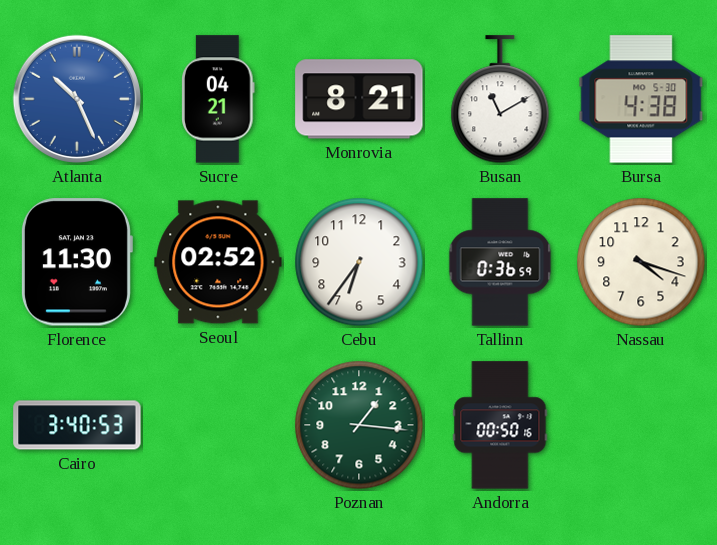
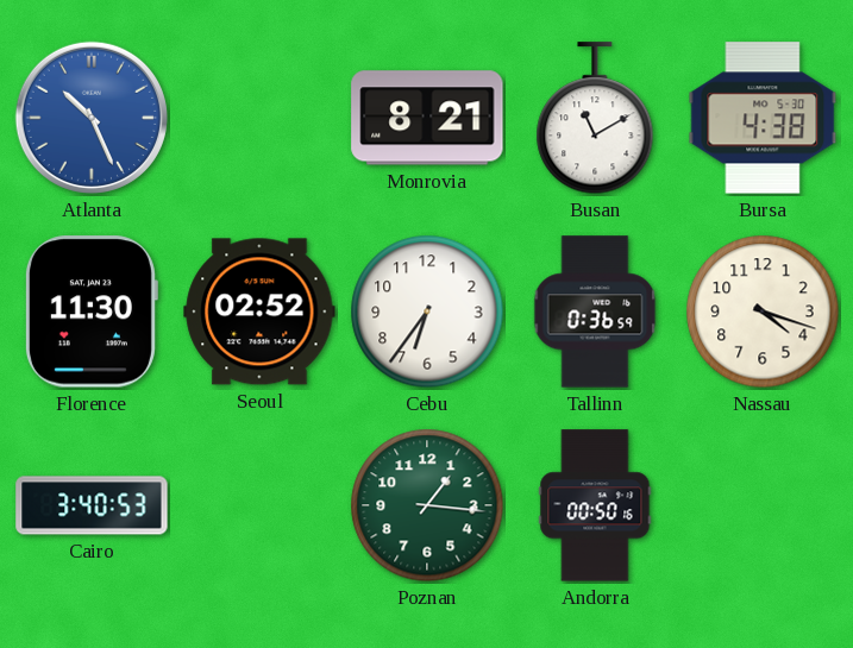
Sucre: 04:21 -> none
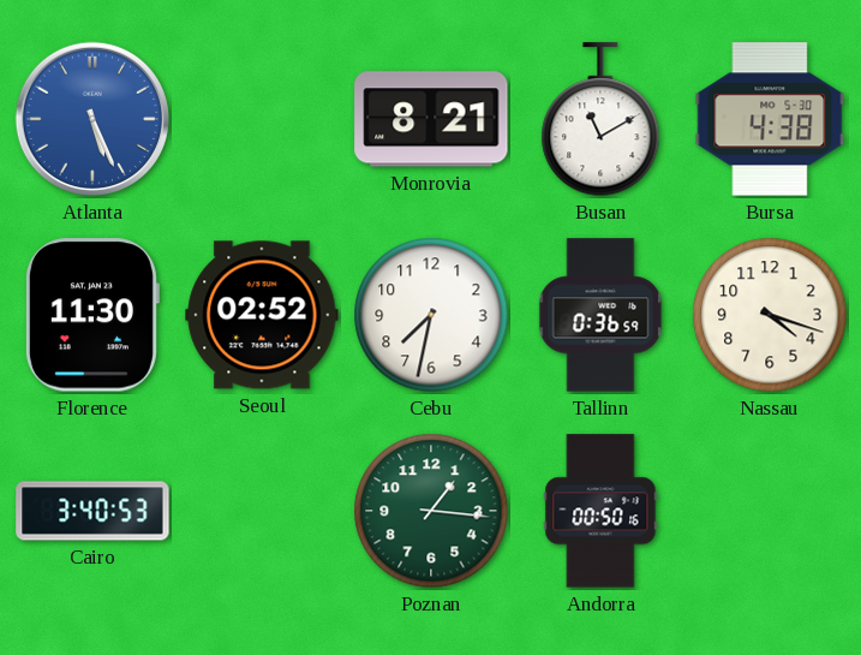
Atlanta: 10:26 -> 5:26
Cebu: 6:36 -> 7:32
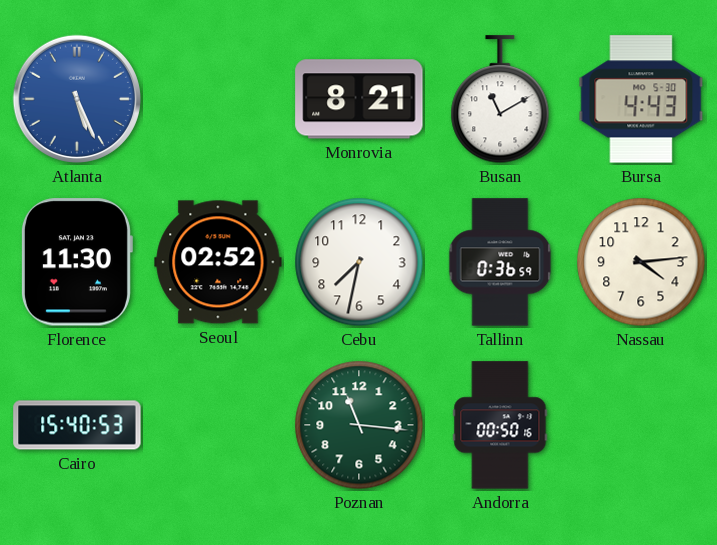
Bursa: 4:38 -> 4:43
Nassau: 4:18 -> 4:14
Cairo: 3:40 -> 15:40
Poznan: 1:16 -> 11:16
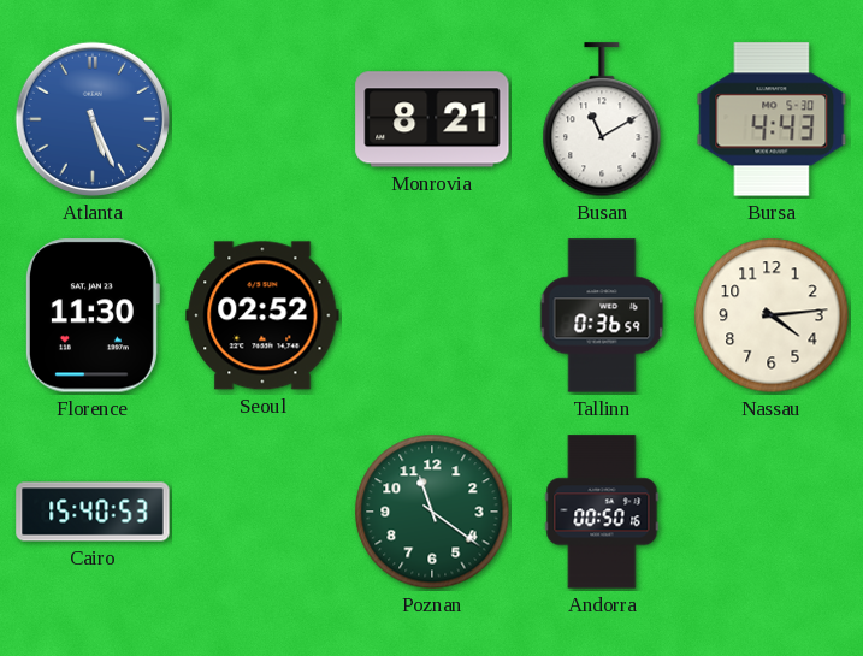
Cebu: 7:32 -> none
Poznan: 11:16 -> 11:21
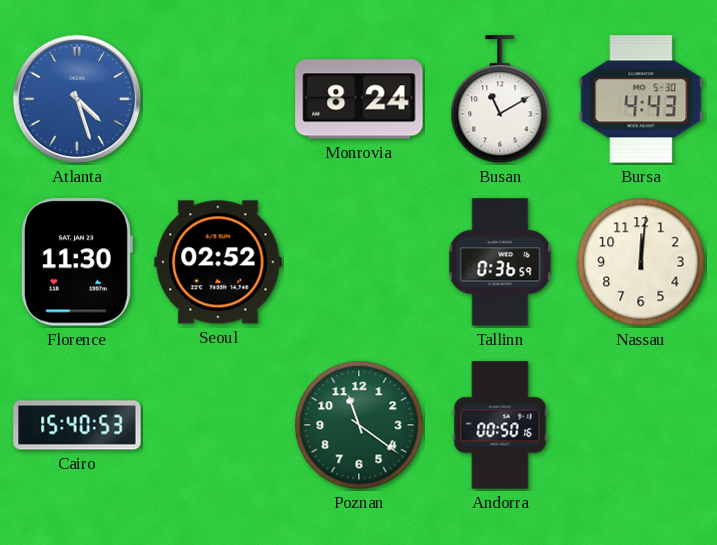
Atlanta: 5:26 -> 4:27
Monrovia: 8:21 -> 8:24
Nassau: 4:14 -> 12:01
